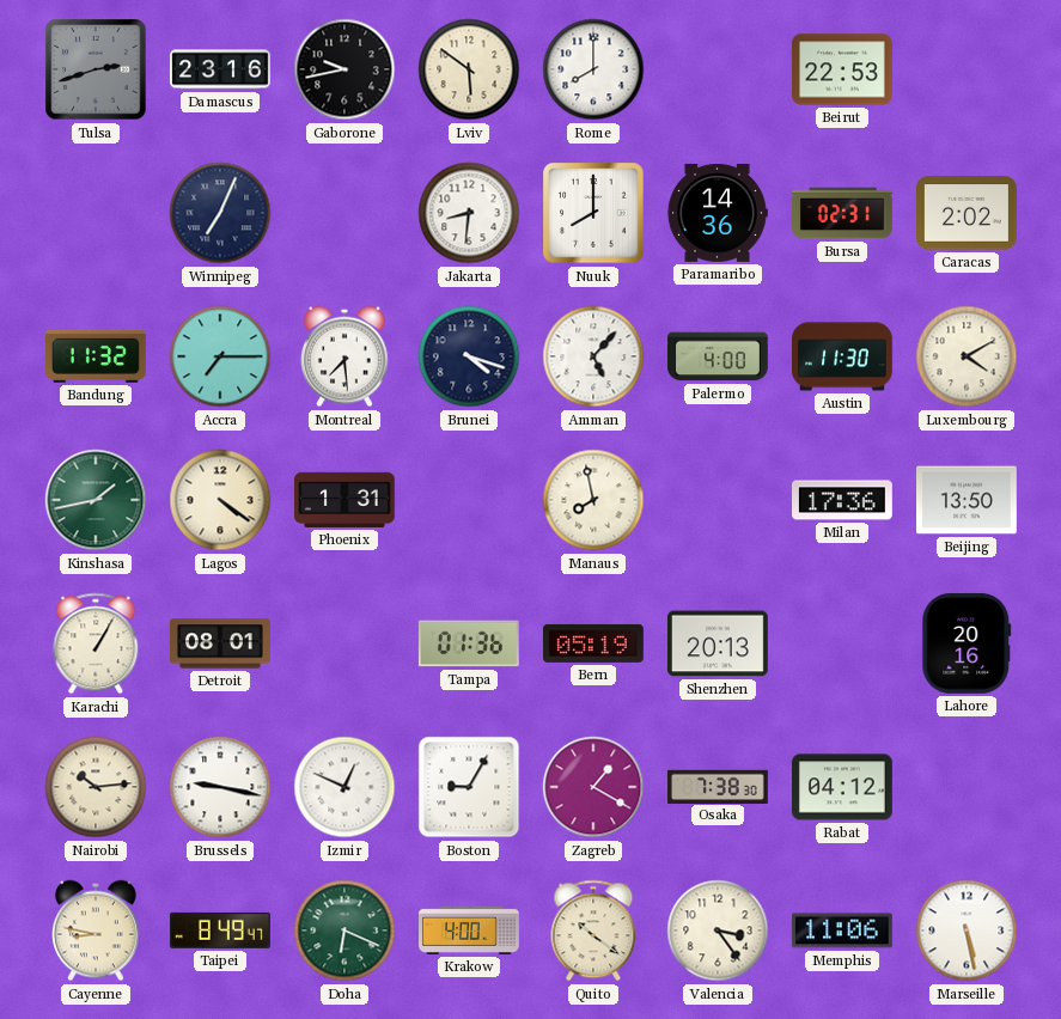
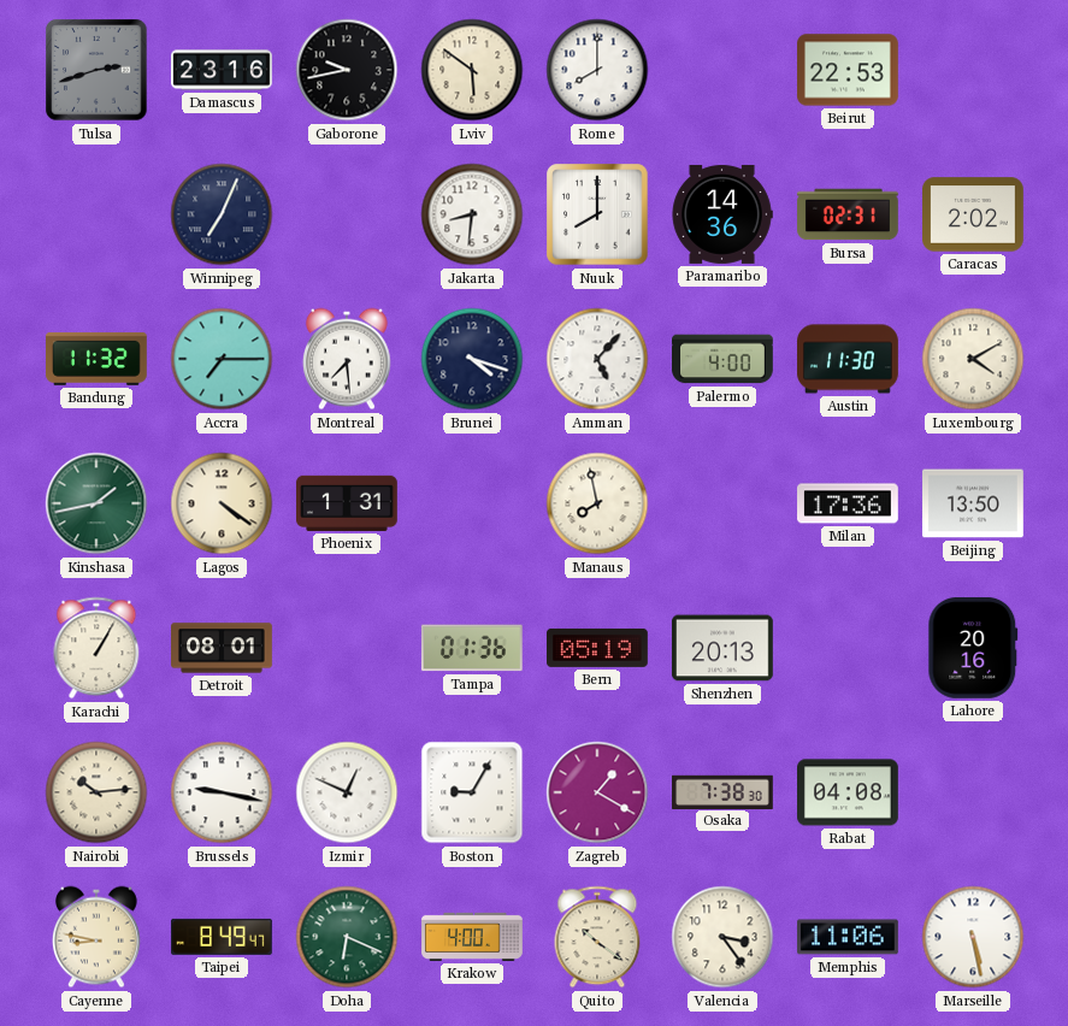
Rabat: 04:12 -> 04:08
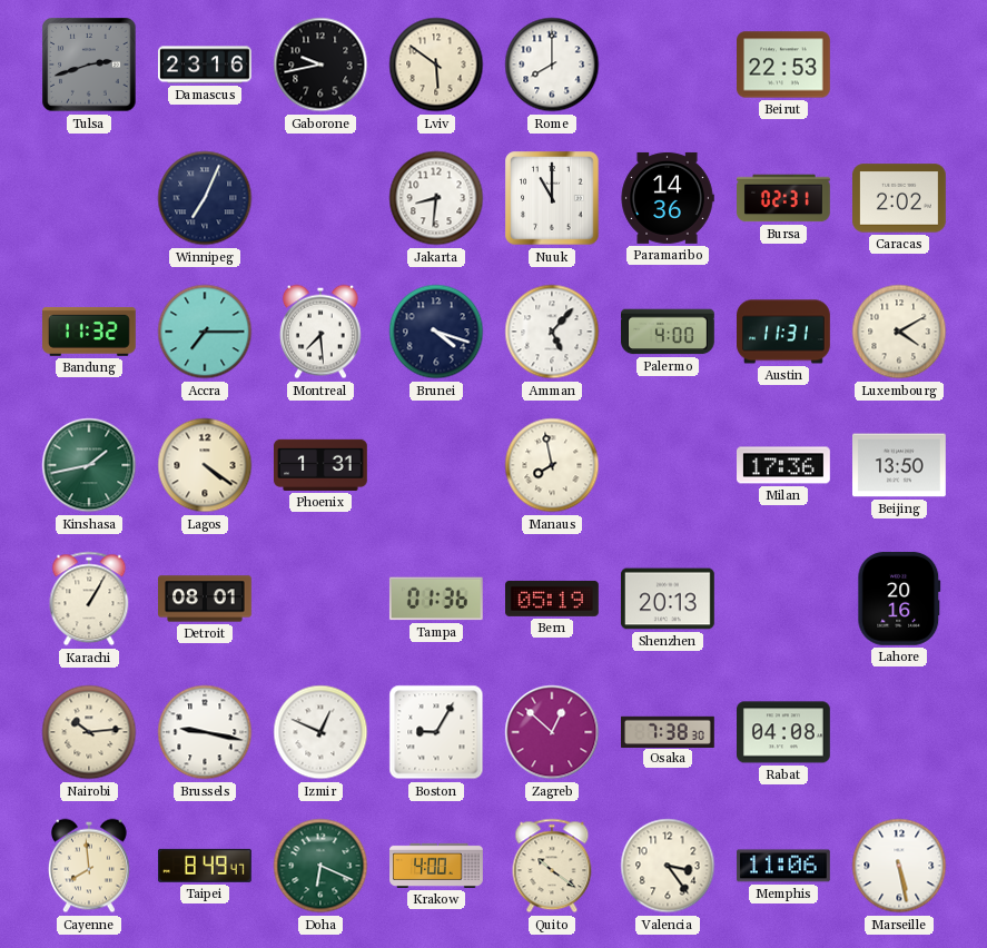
Nuuk: 8:00 -> 11:00
Austin: 11:30 -> 11:31
Zagreb: 1:20 -> 12:52
Cayenne: 8:47 -> 7:59
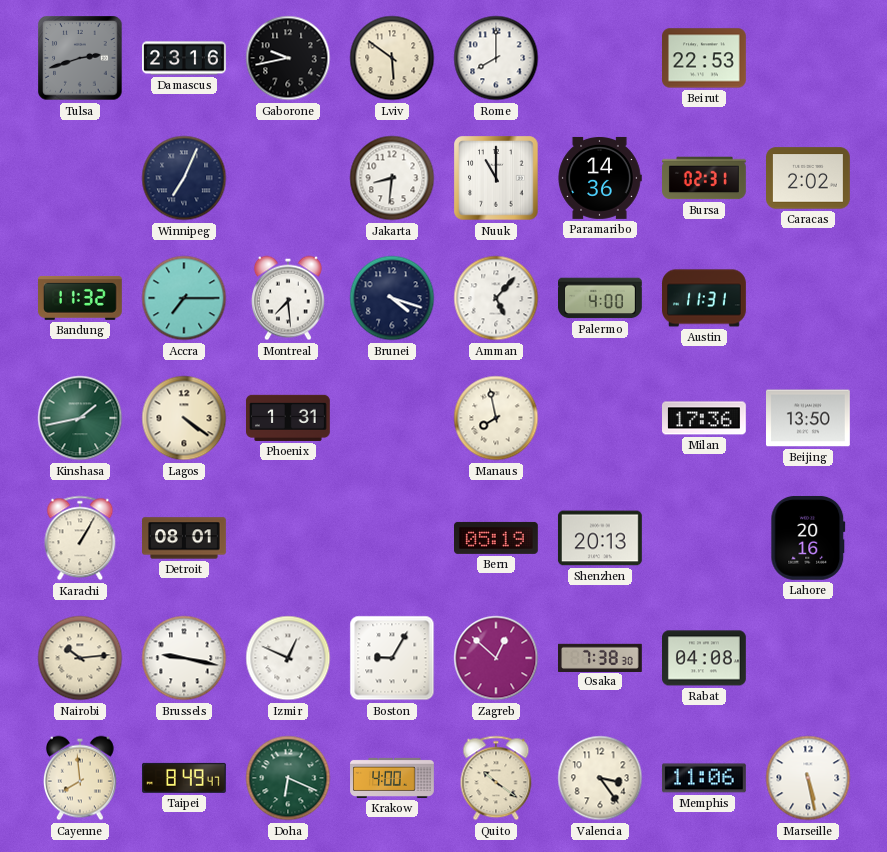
Luxembourg: 4:10 -> none
Tampa: 01:36 -> none
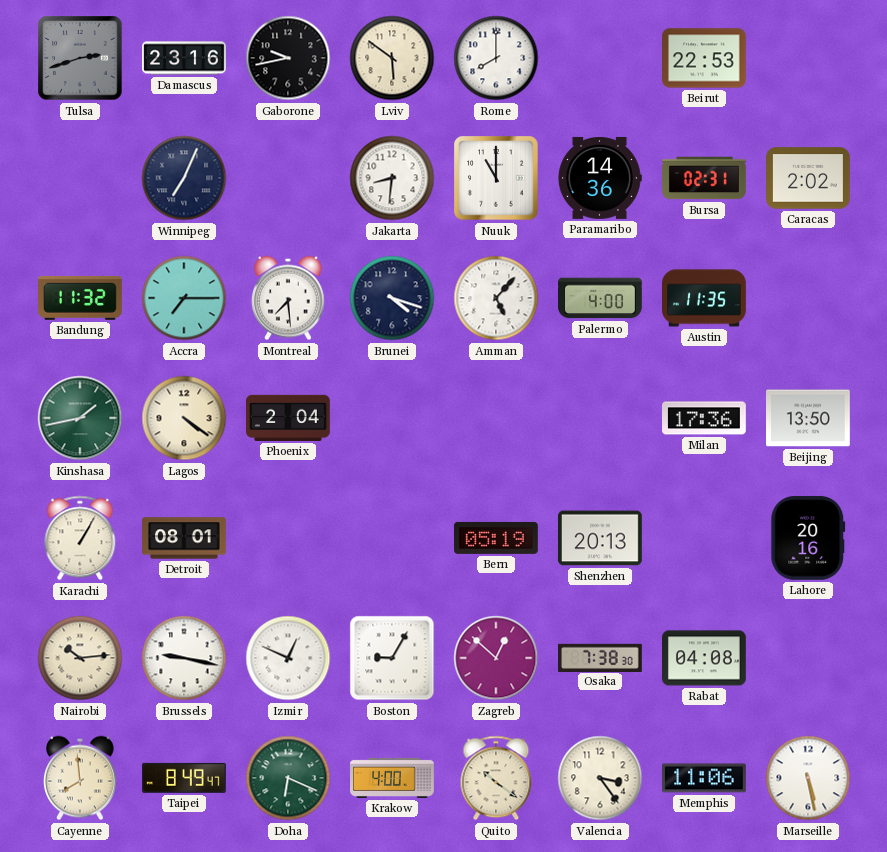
Austin: 11:31 -> 11:35
Phoenix: 1:31 -> 2:04
Manaus: 7:58 -> none
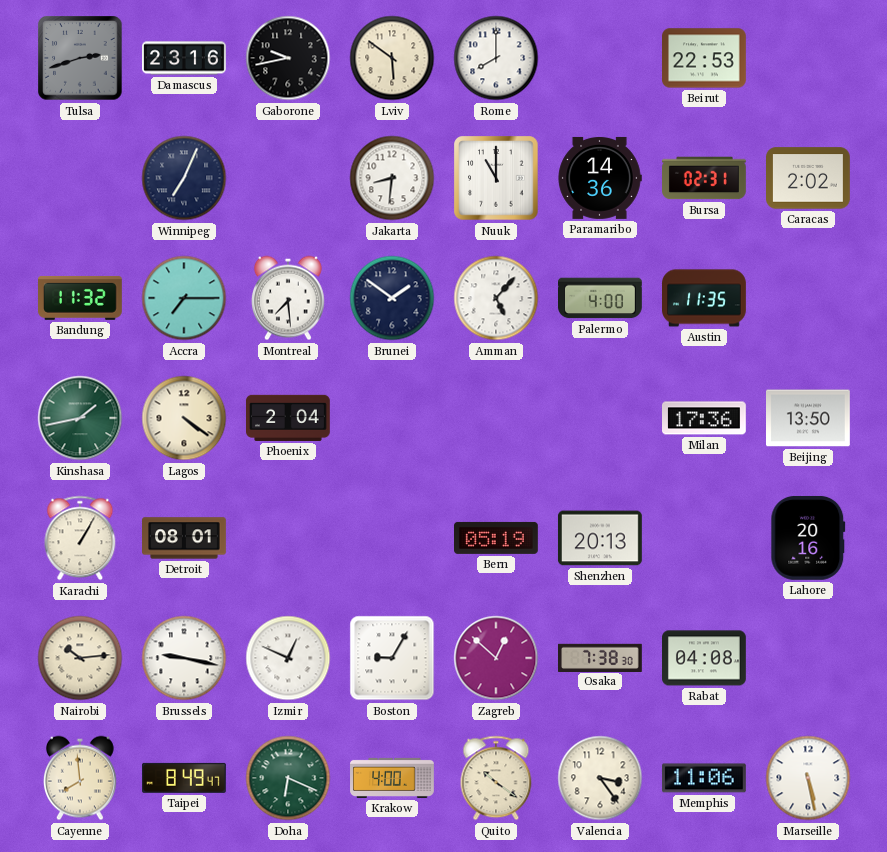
Brunei: 4:18 -> 1:51
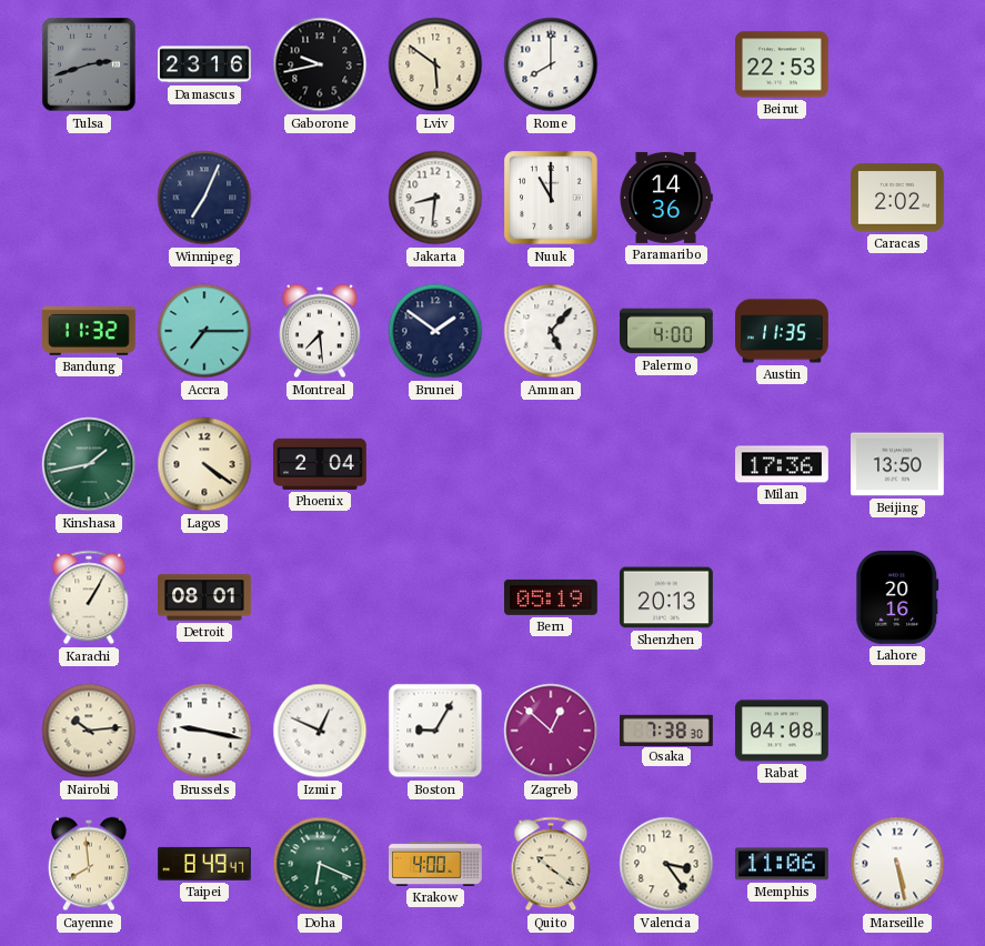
Bursa: 02:31 -> none
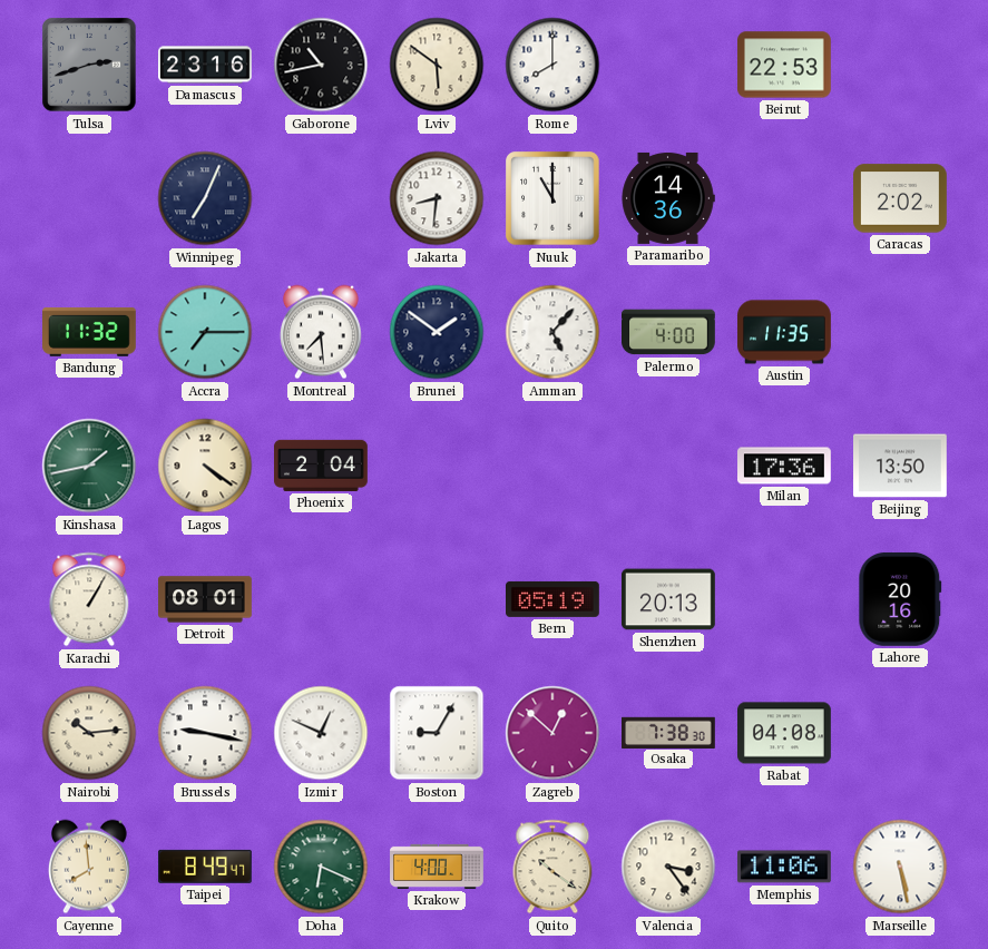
Gaborone: 9:43 -> 10:43
